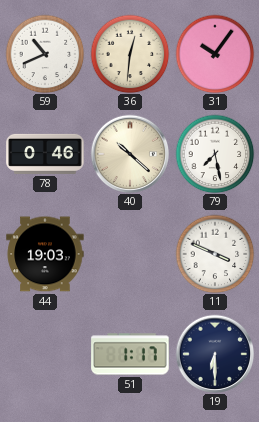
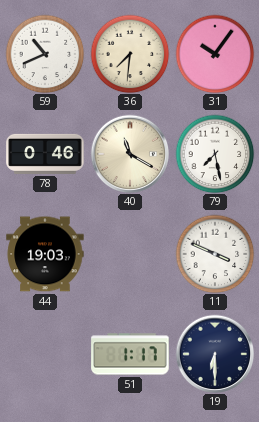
36: 12:31 -> 7:31
40: 10:22 -> 11:20
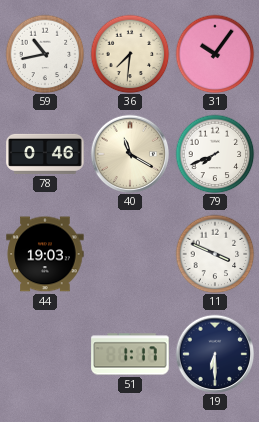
59: 10:41 -> 10:43
79: 7:28 -> 7:41
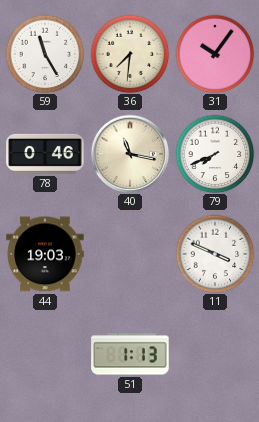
59: 10:43 -> 11:25
40: 11:20 -> 11:17
51: 1:17 -> 1:13
19: 6:30 -> none
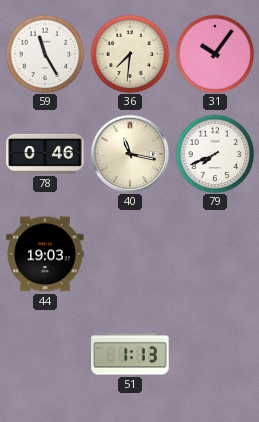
11: 3:49 -> none
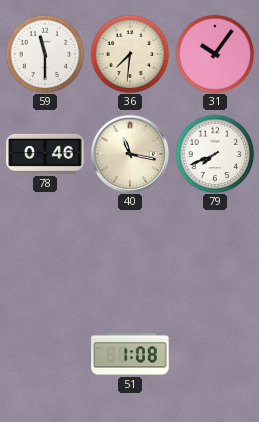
59: 11:25 -> 11:30
44: 19:03 -> none
51: 1:13 -> 1:08
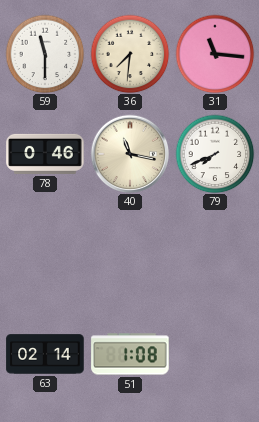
31: 10:06 -> 11:16
63: none -> 02:14
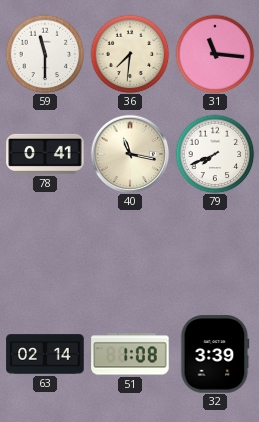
78: 0:46 -> 0:41
32: none -> 3:39
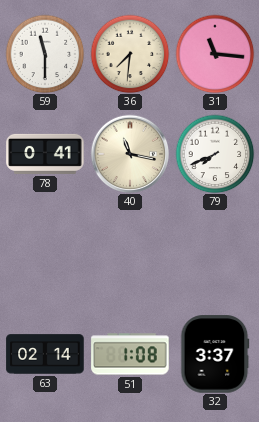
32: 3:39 -> 3:37
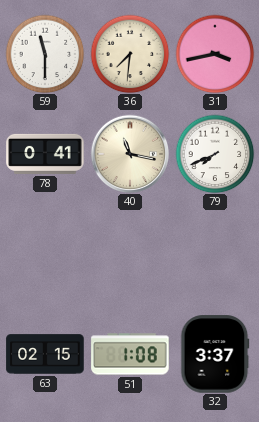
31: 11:16 -> 3:43
63: 02:14 -> 02:15
